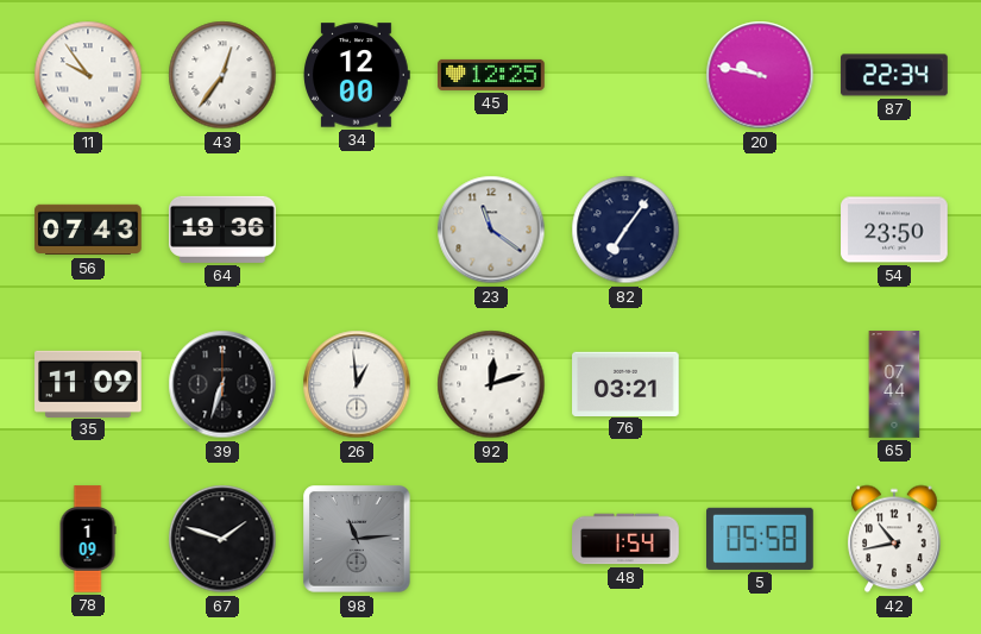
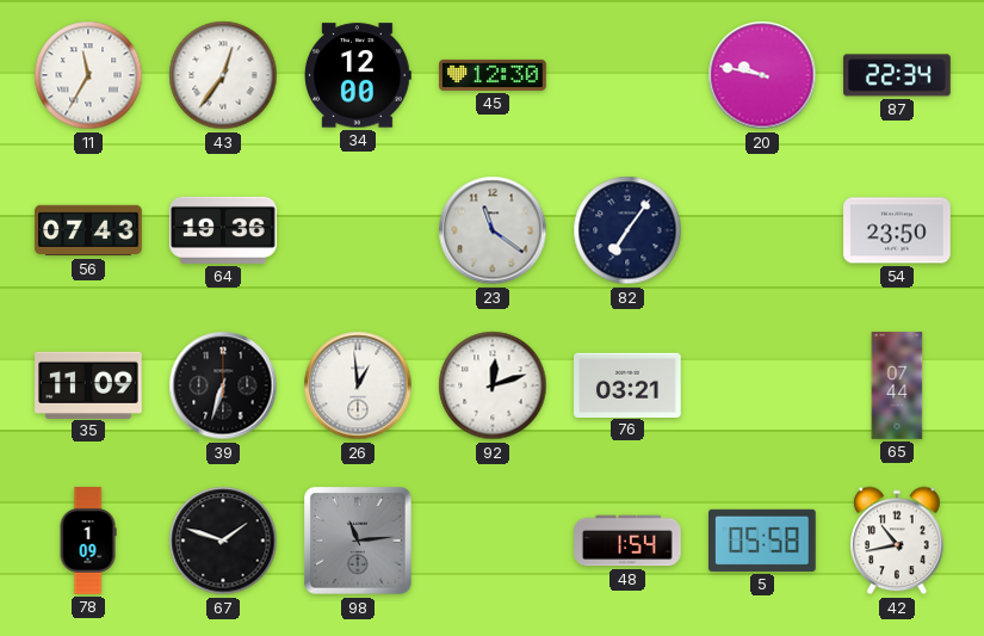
11: 9:54 -> 11:35
45: 12:25 -> 12:30
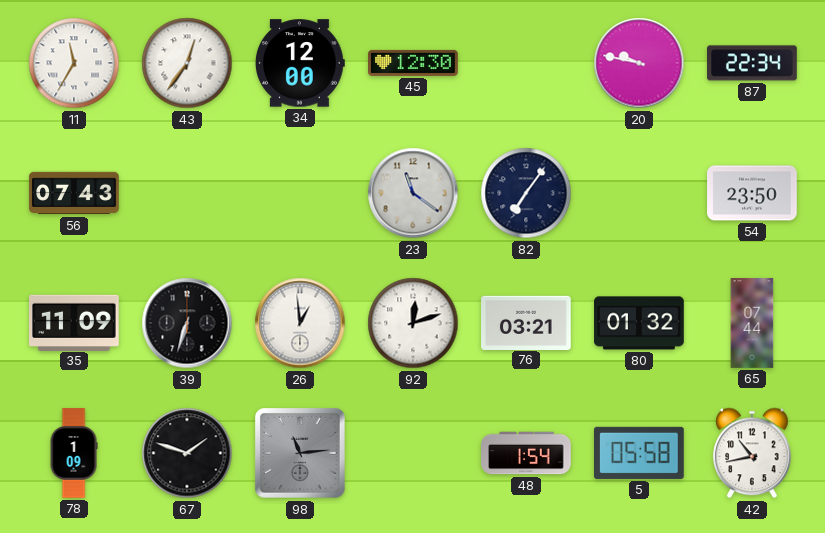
64: 19:36 -> none
80: none -> 01:32
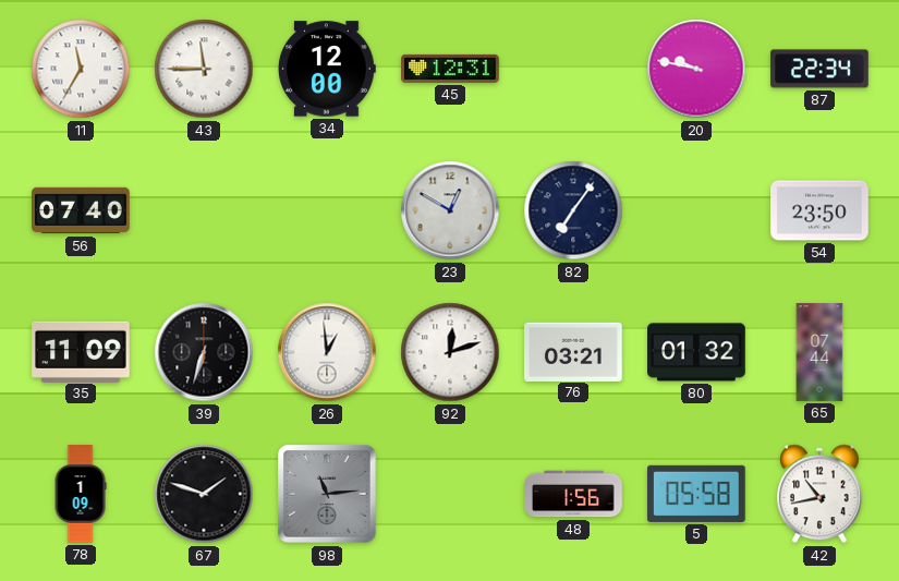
43: 12:36 -> 11:45
45: 12:30 -> 12:31
56: 07:43 -> 07:40
23: 11:21 -> 12:50
48: 1:54 -> 1:56
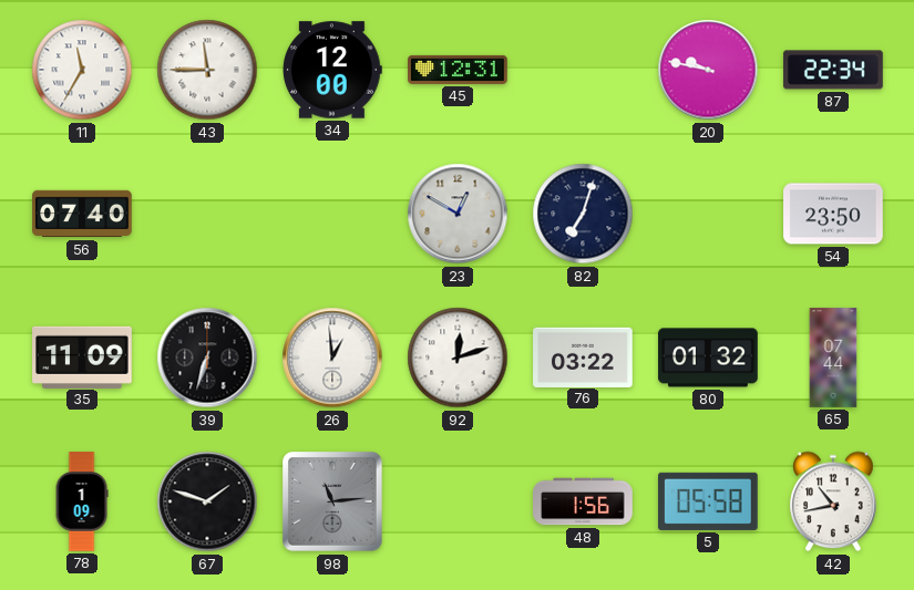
82: 7:06 -> 7:03
76: 03:21 -> 03:22
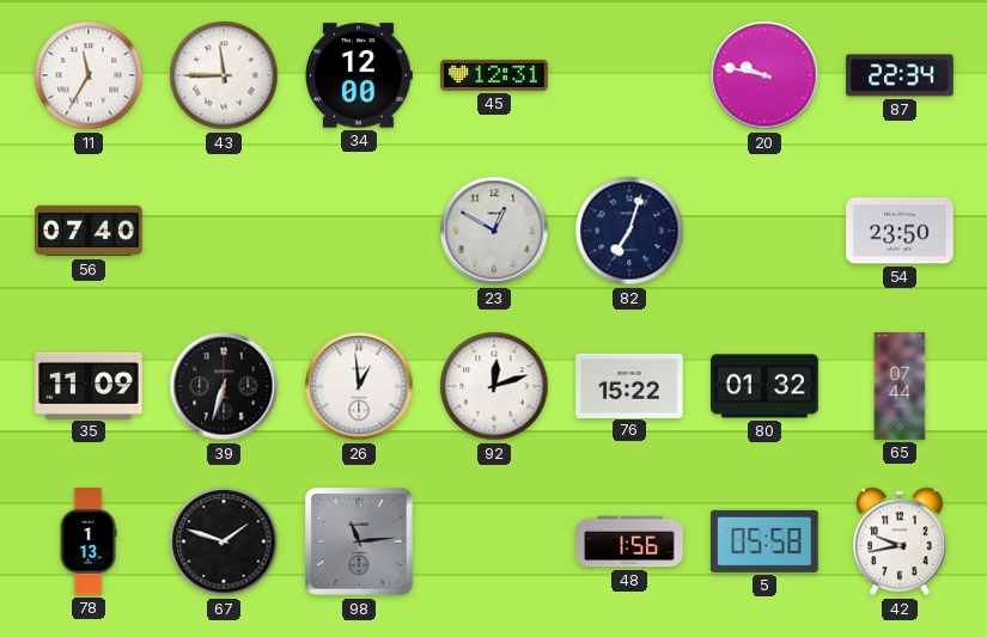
76: 03:22 -> 15:22
78: 1:09 -> 1:13
42: 10:43 -> 9:43
